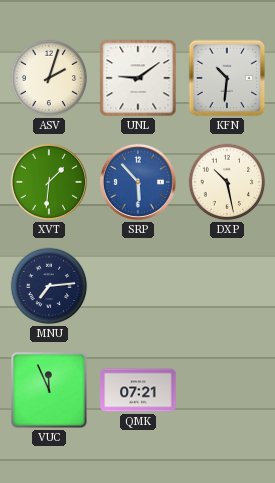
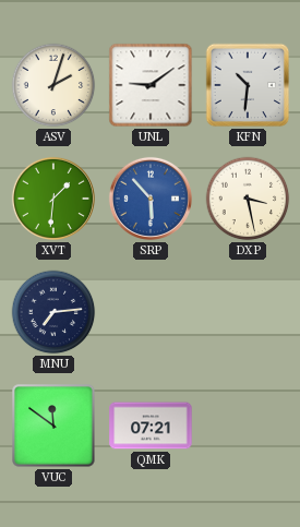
DXP: 10:28 -> 3:28
VUC: 11:56 -> 11:51
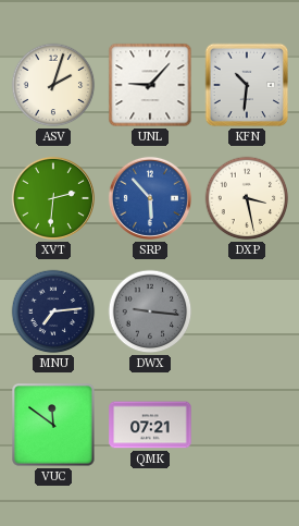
UNL: 9:09 -> 9:07
XVT: 1:31 -> 2:31
DWX: none -> 9:16
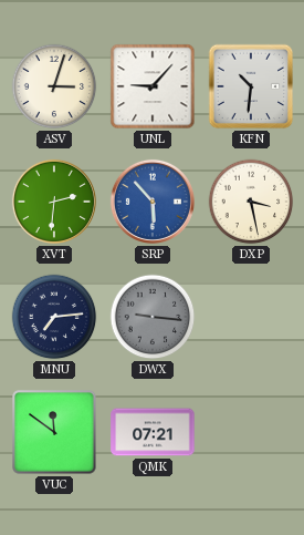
ASV: 2:03 -> 3:03
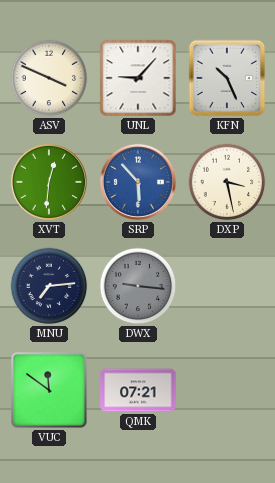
ASV: 3:03 -> 3:49
KFN: 10:31 -> 10:26
XVT: 2:31 -> 12:31
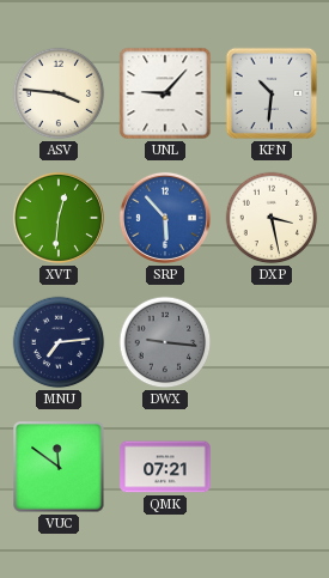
ASV: 3:49 -> 3:46
KFN: 10:26 -> 10:31
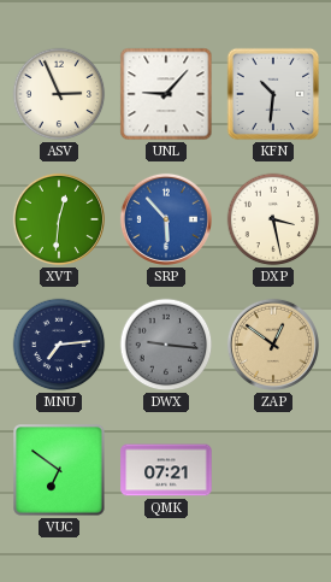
ASV: 3:46 -> 2:56
ZAP: none -> 12:51
VUC: 11:51 -> 6:51
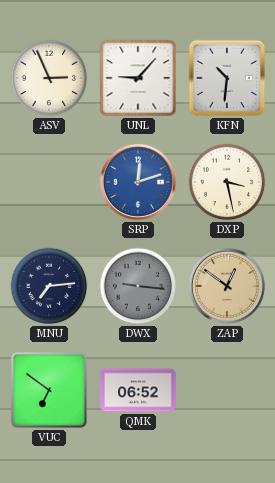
XVT: 12:31 -> none
SRP: 5:53 -> 12:12
QMK: 07:21 -> 06:52
